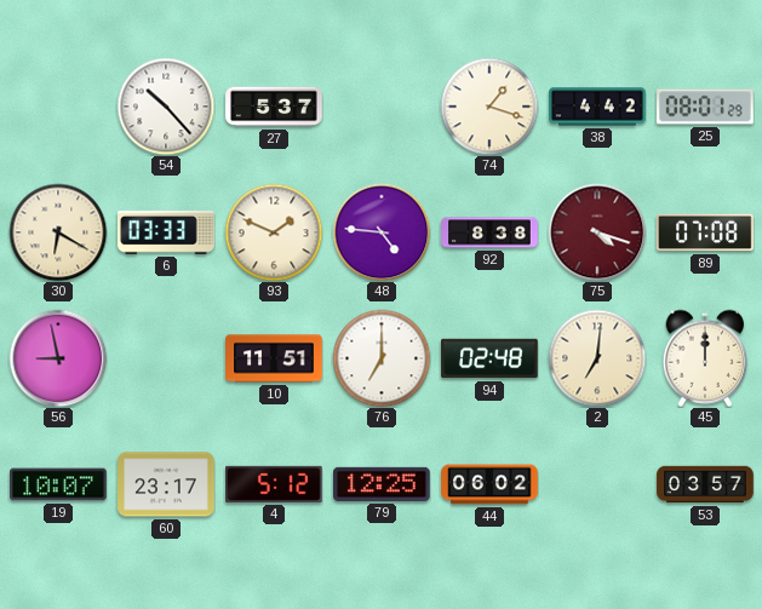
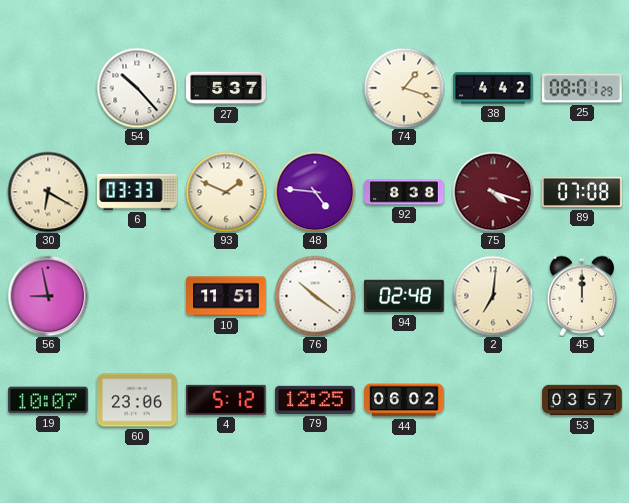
76: 7:00 -> 10:21
60: 23:17 -> 23:06
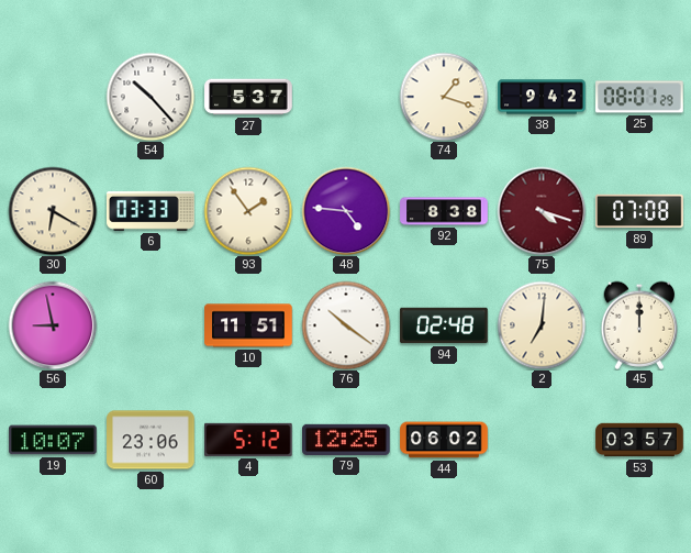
38: 4:42 -> 9:42
93: 1:49 -> 1:54
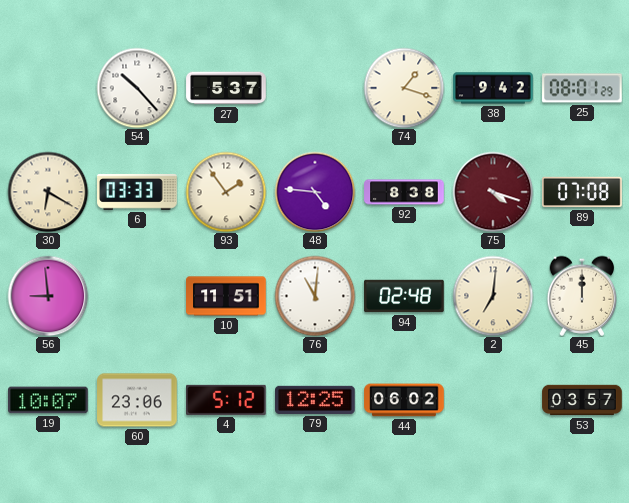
56: 8:58 -> 8:59
76: 10:21 -> 11:01
